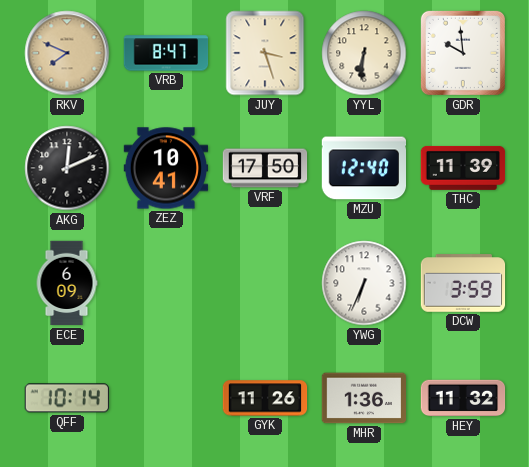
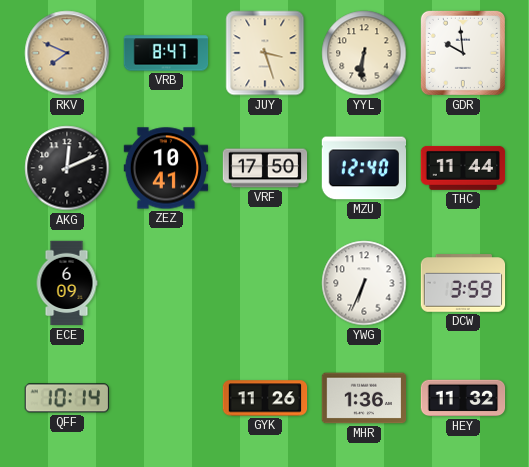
THC: 11:39 -> 11:44
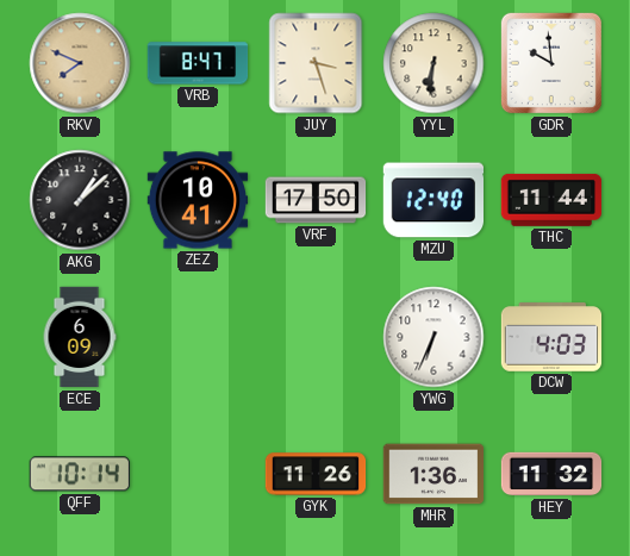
AKG: 12:11 -> 1:08
DCW: 3:59 -> 4:03
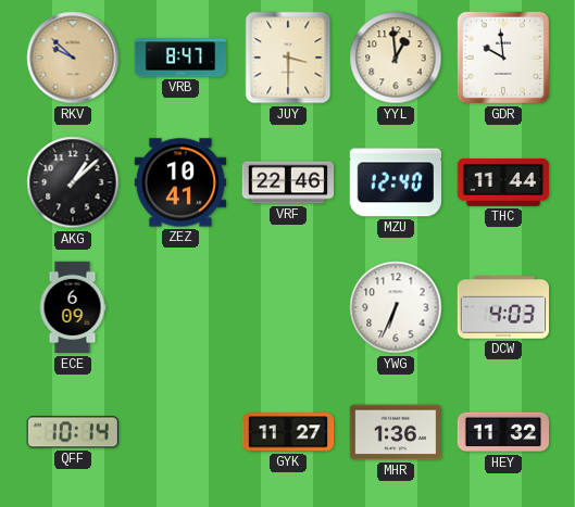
RKV: 7:49 -> 9:52
JUY: 3:27 -> 3:30
YYL: 6:31 -> 12:59
VRF: 17:50 -> 22:46
GYK: 11:26 -> 11:27
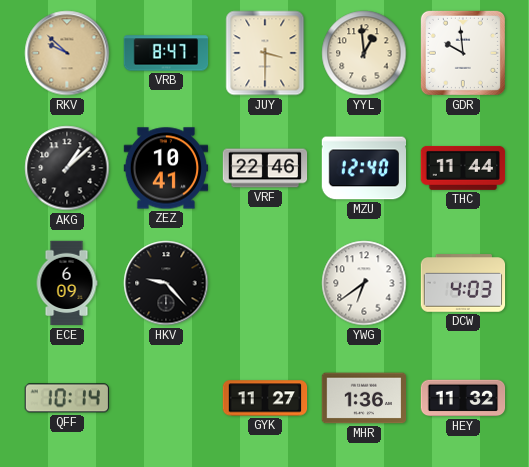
HKV: none -> 9:23
YWG: 6:34 -> 6:39
